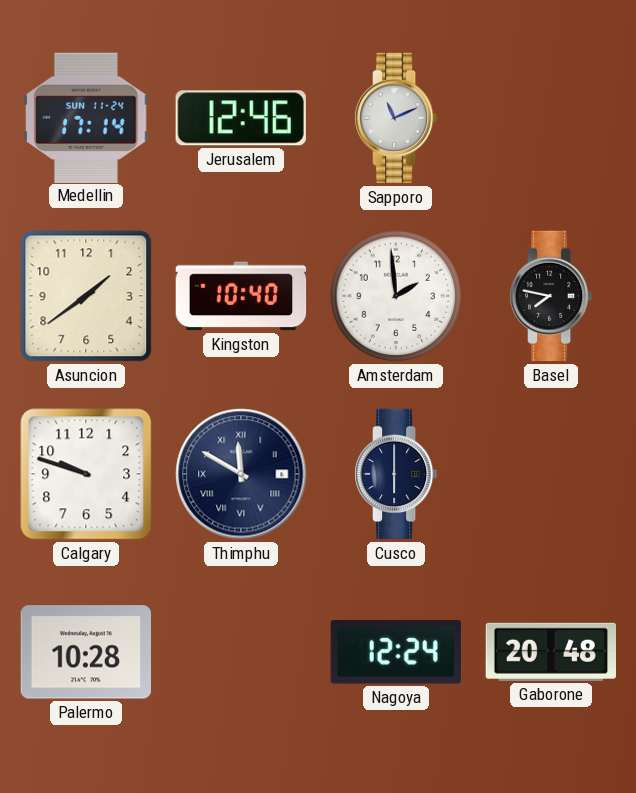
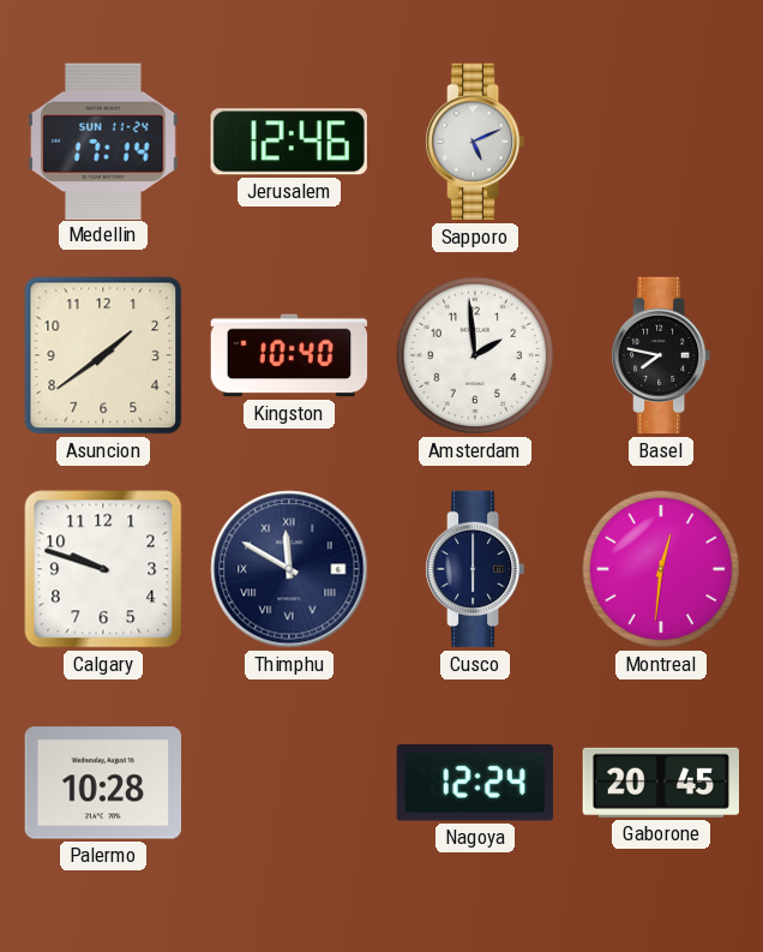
Sapporo: 11:11 -> 5:11
Montreal: none -> 12:31
Gaborone: 20:48 -> 20:45
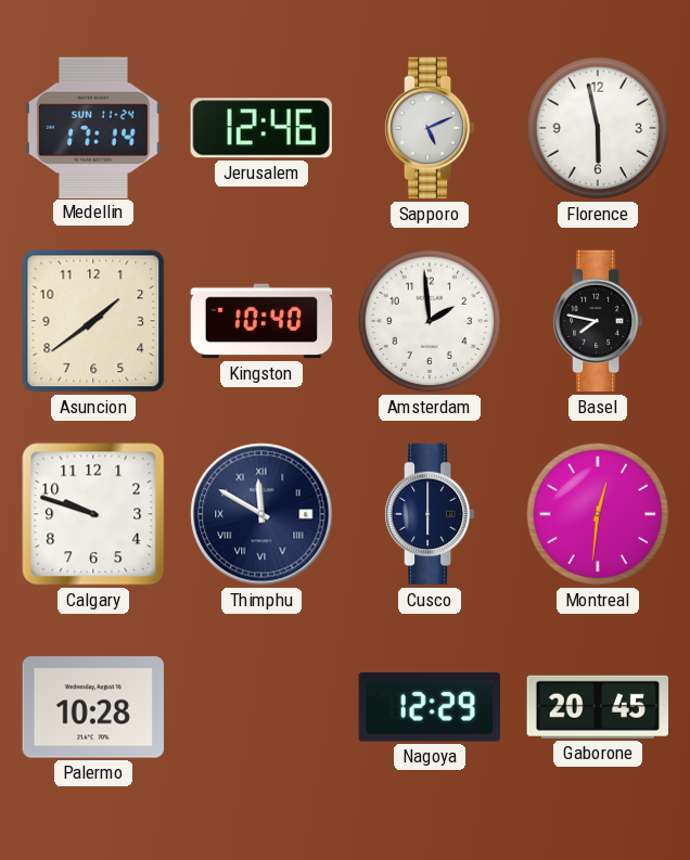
Florence: none -> 5:58
Nagoya: 12:24 -> 12:29
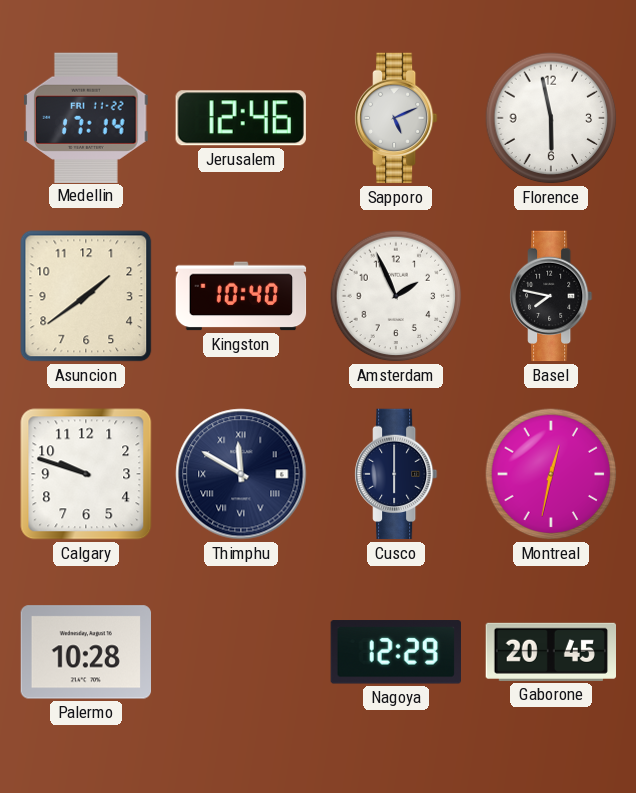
Medellin date: SUN 11-24 -> FRI 11-22
Amsterdam: 1:59 -> 1:56
Montreal: 12:31 -> 12:32
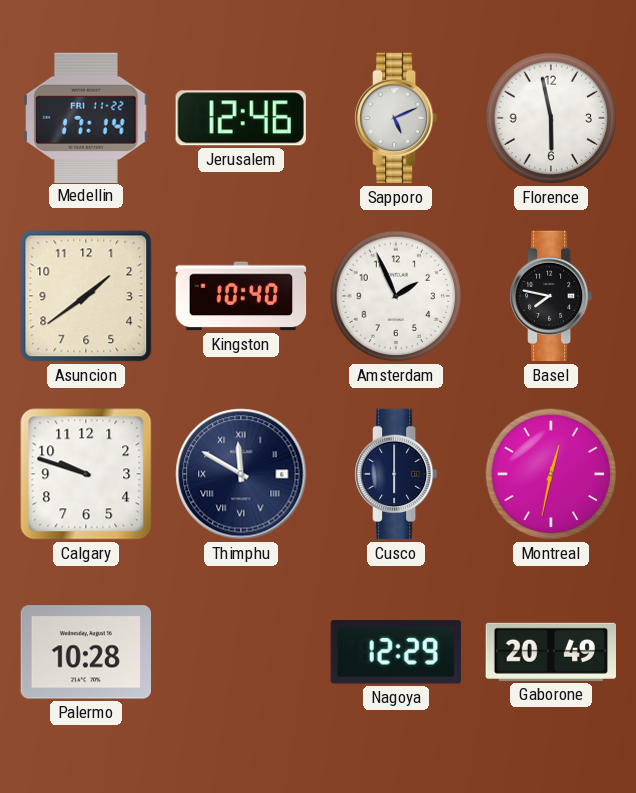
Gaborone: 20:45 -> 20:49
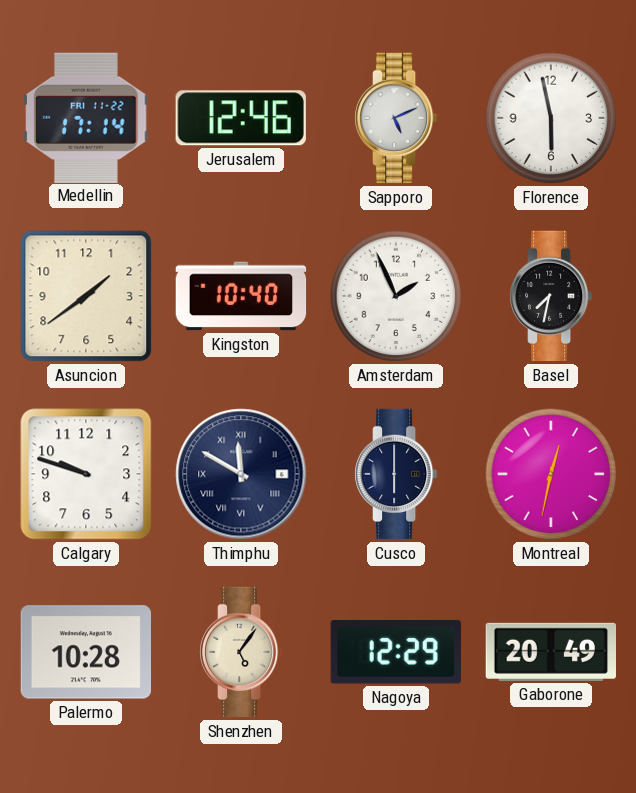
Basel: 7:47 -> 7:32
Shenzhen: none -> 5:06
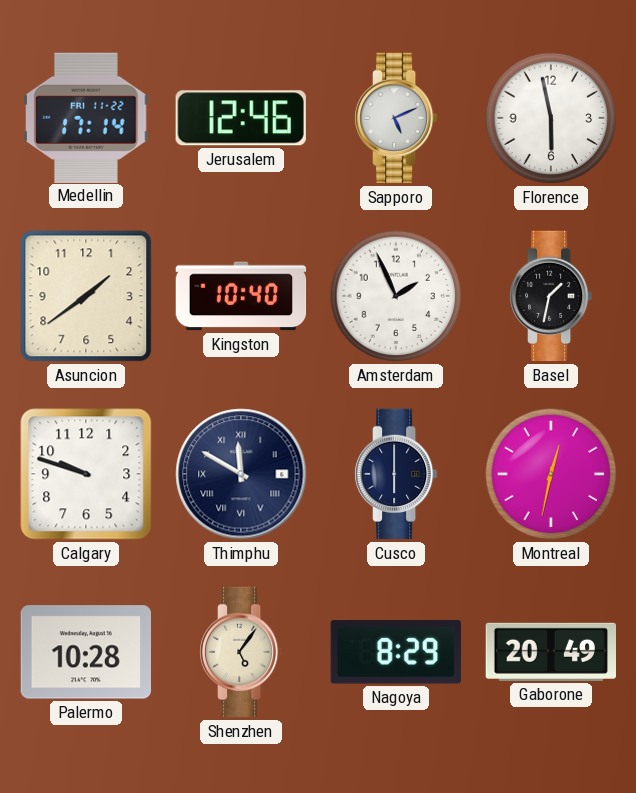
Basel: 7:32 -> 1:32
Nagoya: 12:29 -> 8:29
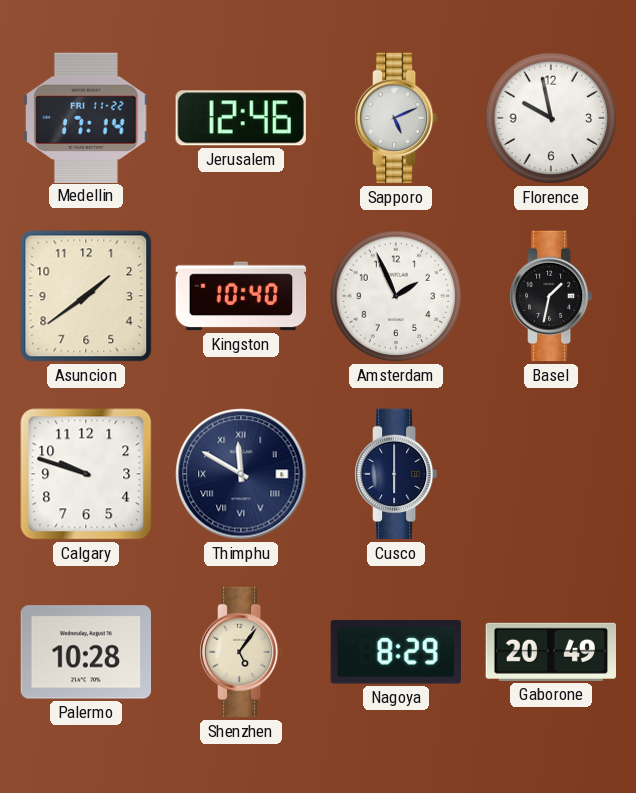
Florence: 5:58 -> 9:58
Montreal: 12:32 -> none
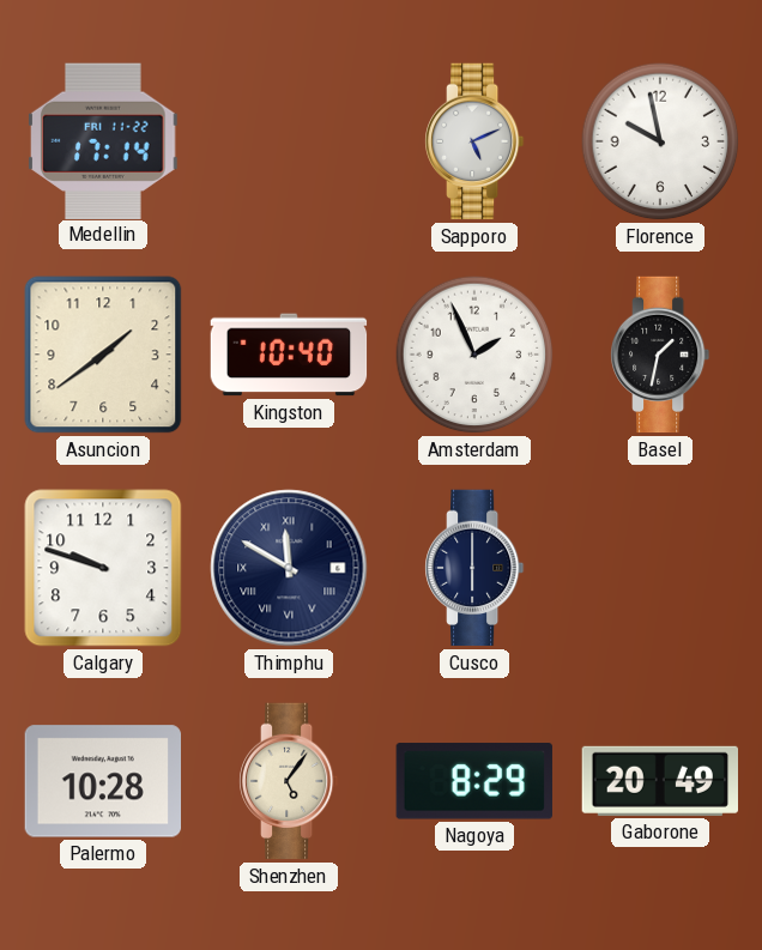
Jerusalem: 12:46 -> none
